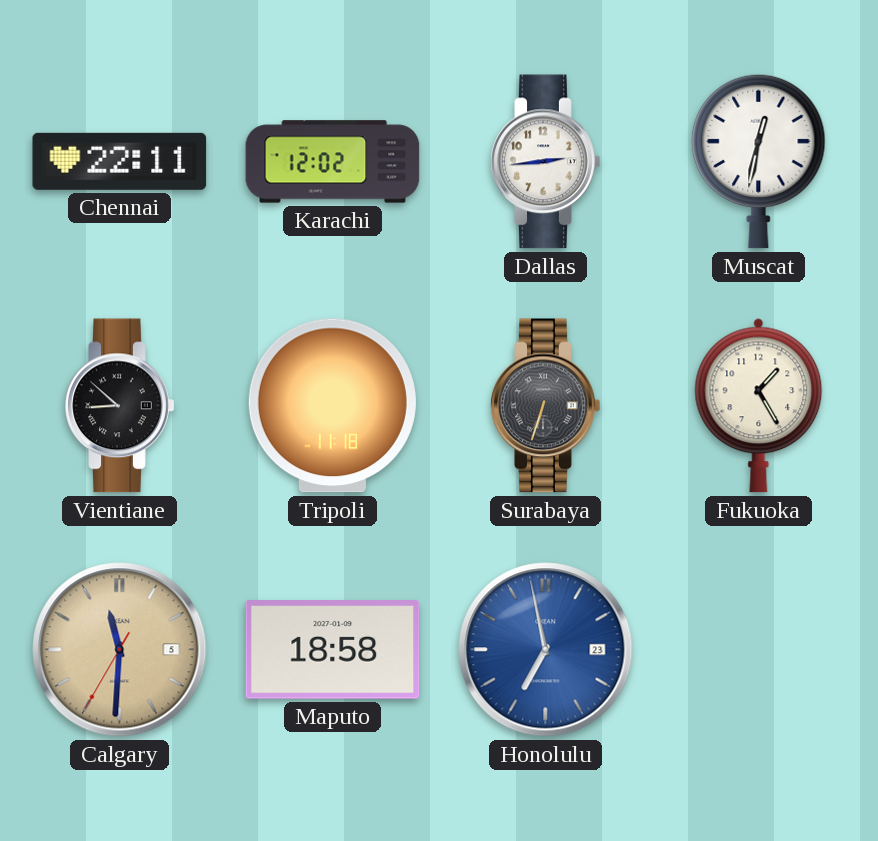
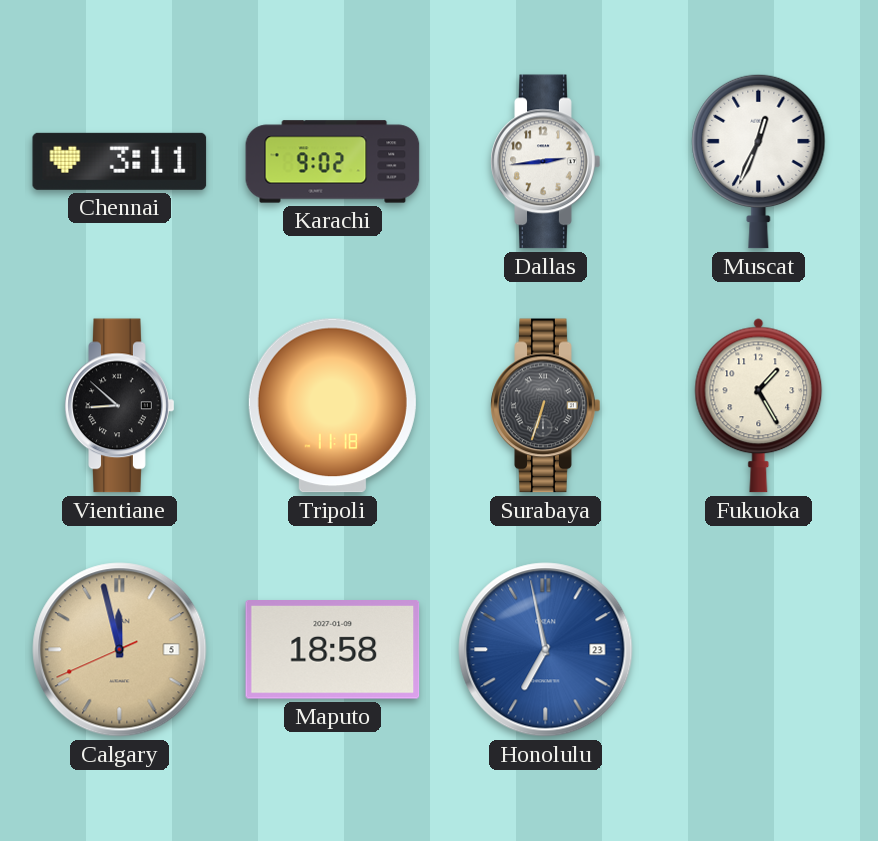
Chennai: 22:11 -> 3:11
Karachi: 12:02 -> 9:02
Muscat: 12:32 -> 12:34
Calgary: 11:30 -> 11:57
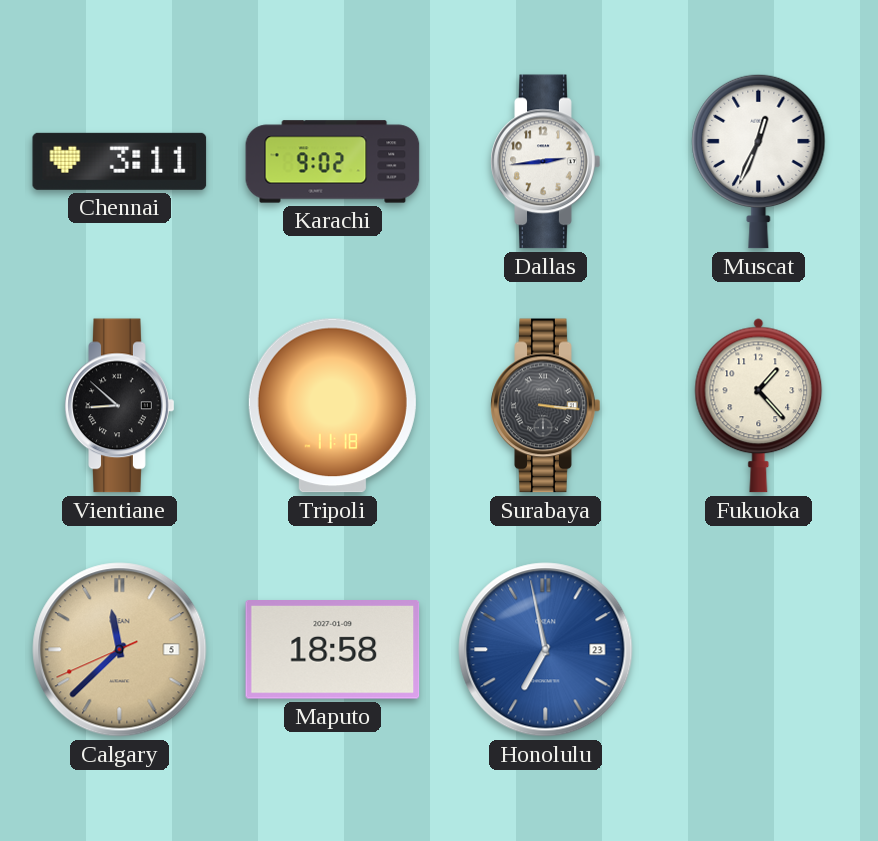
Surabaya: 6:33 -> 3:16
Fukuoka: 1:25 -> 1:23
Calgary: 11:57 -> 11:37
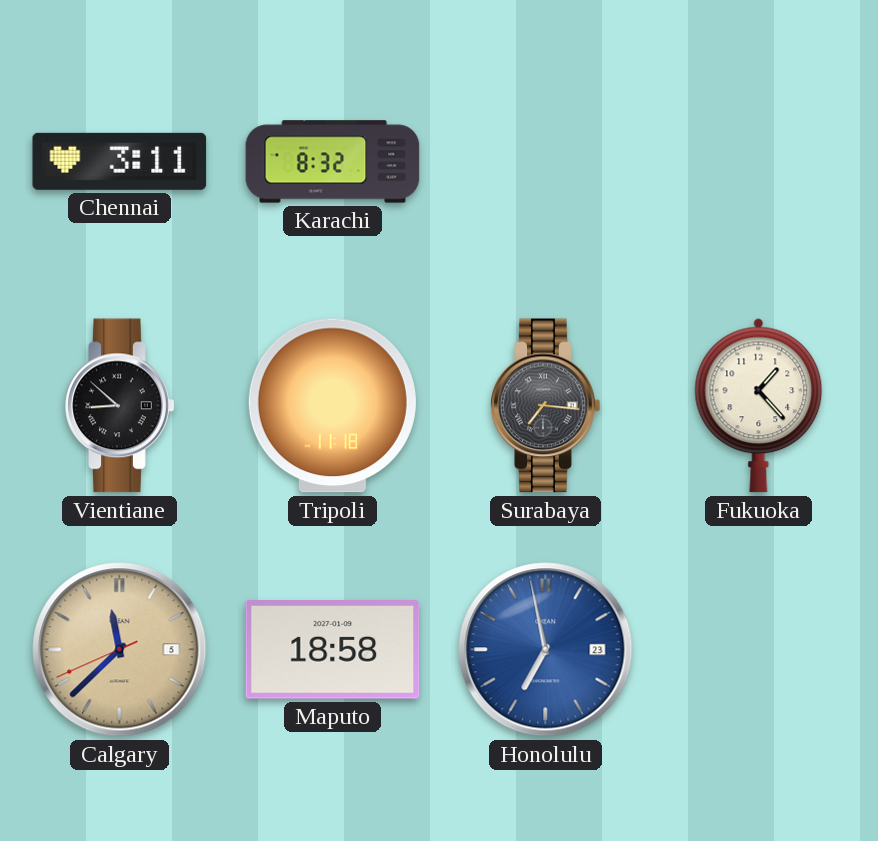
Karachi: 9:02 -> 8:32
Dallas: 2:44 -> none
Muscat: 12:34 -> none
Surabaya: 3:16 -> 7:16
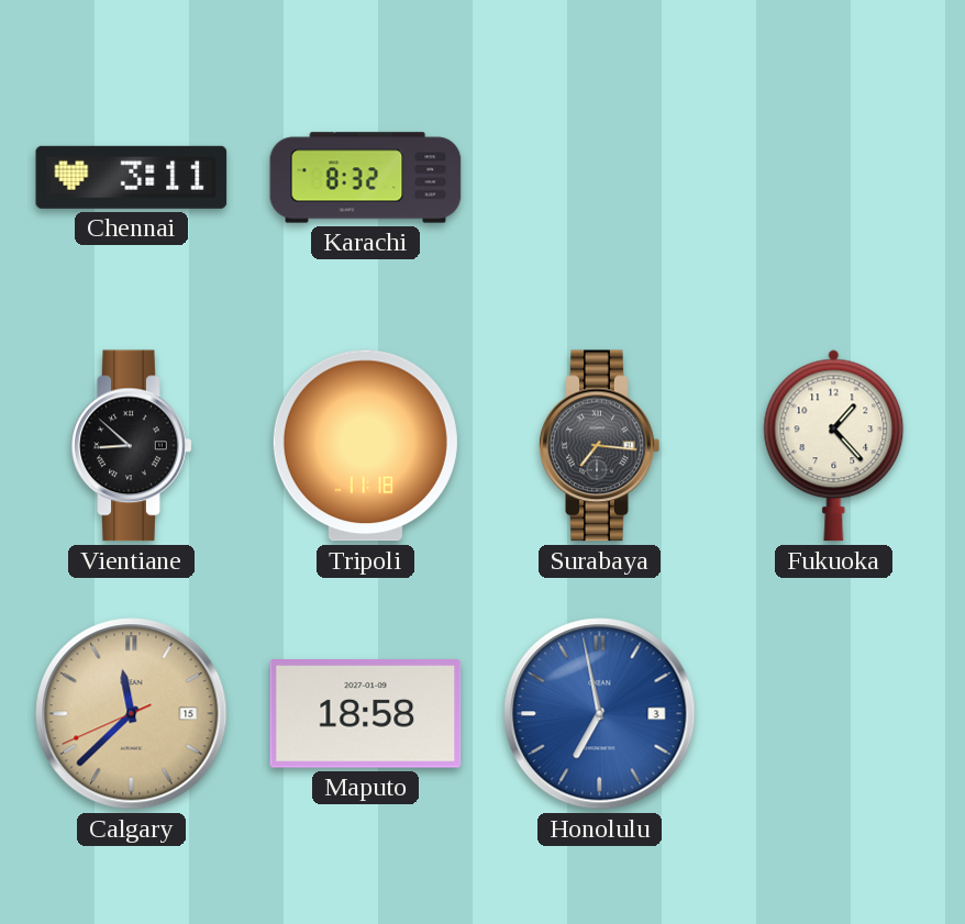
Calgary date: 5 -> 15
Honolulu date: 23 -> 3
